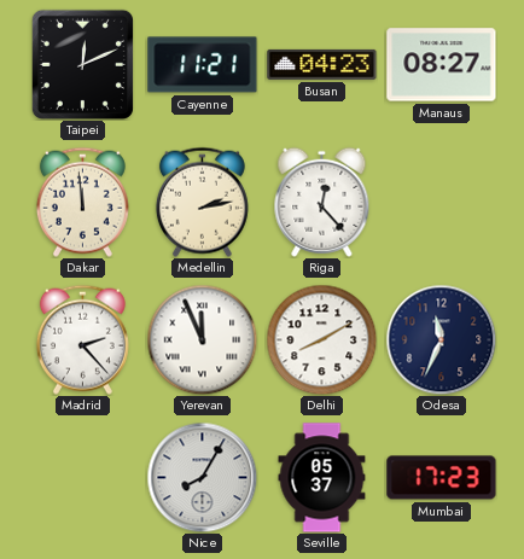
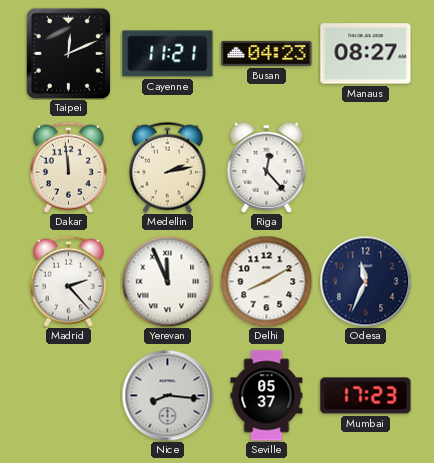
Nice: 8:05 -> 8:16
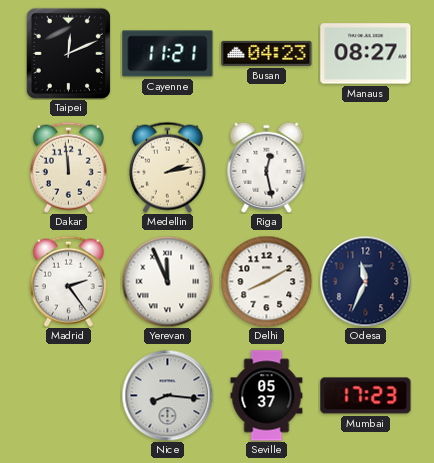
Riga: 12:23 -> 12:28
Madrid: 2:23 -> 2:24
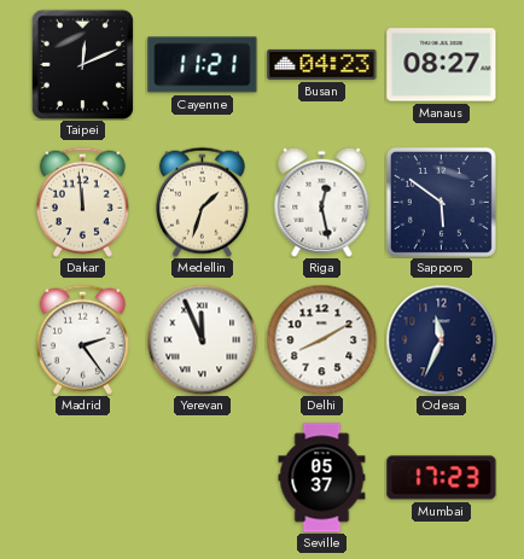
Medellin: 2:13 -> 1:33
Sapporo: none -> 5:51
Nice: 8:16 -> none
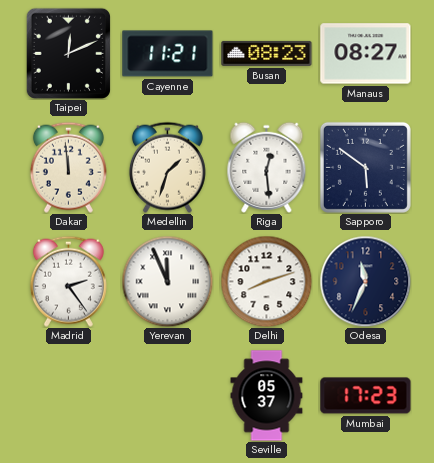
Busan: 04:23 -> 08:23
Riga: 12:28 -> 12:29
Delhi: 8:10 -> 8:12
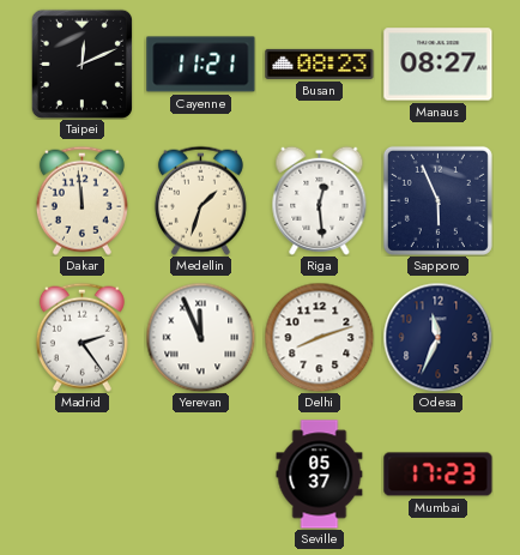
Sapporo: 5:51 -> 5:56
